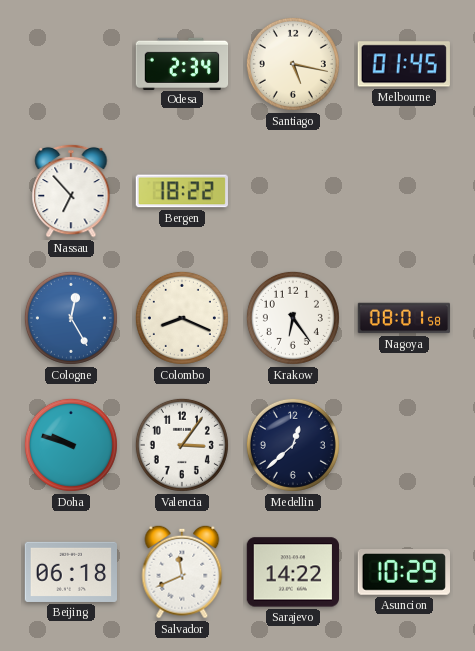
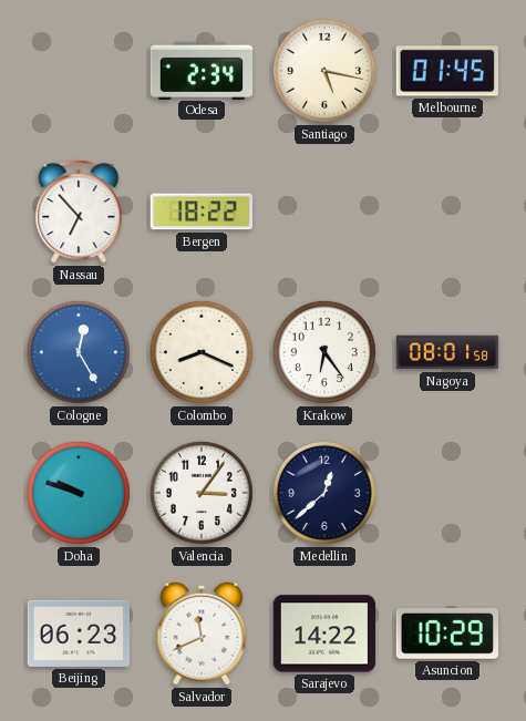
Beijing: 06:18 -> 06:23
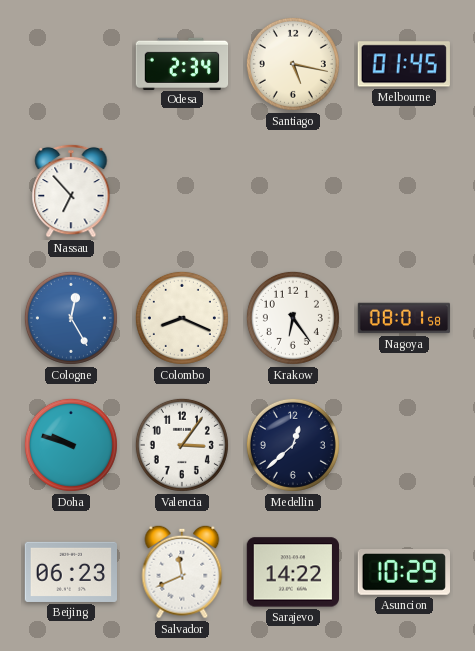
Bergen: 18:22 -> none
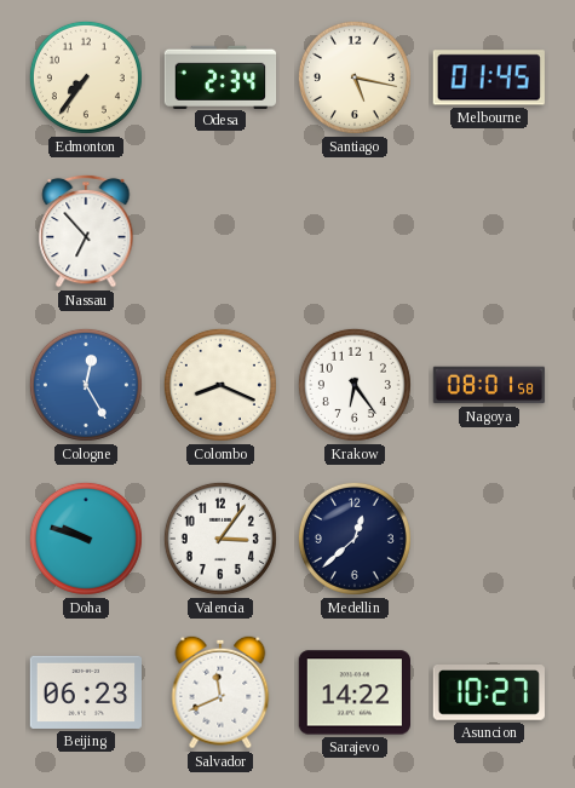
Edmonton: none -> 7:36
Asuncion: 10:29 -> 10:27
